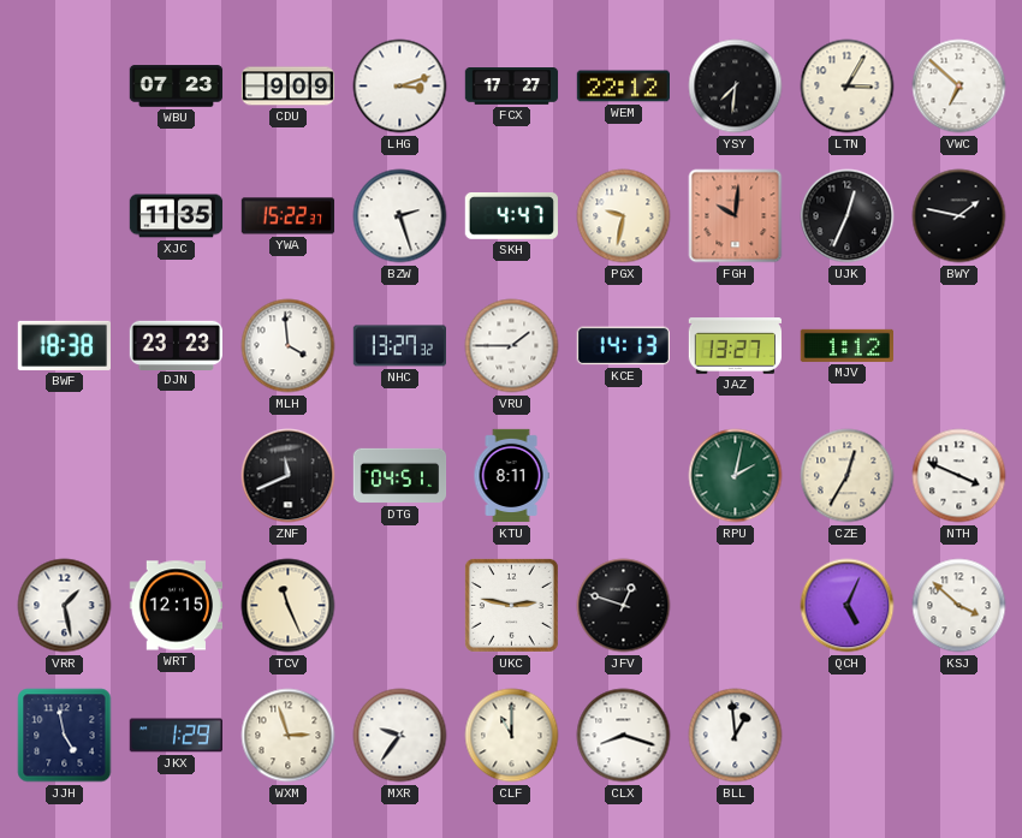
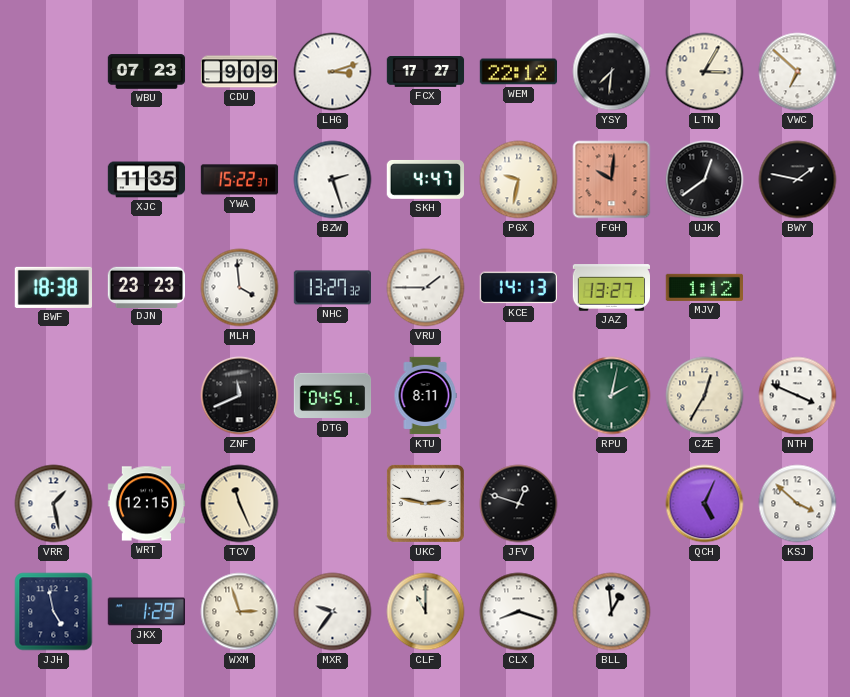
UJK: 12:34 -> 12:39
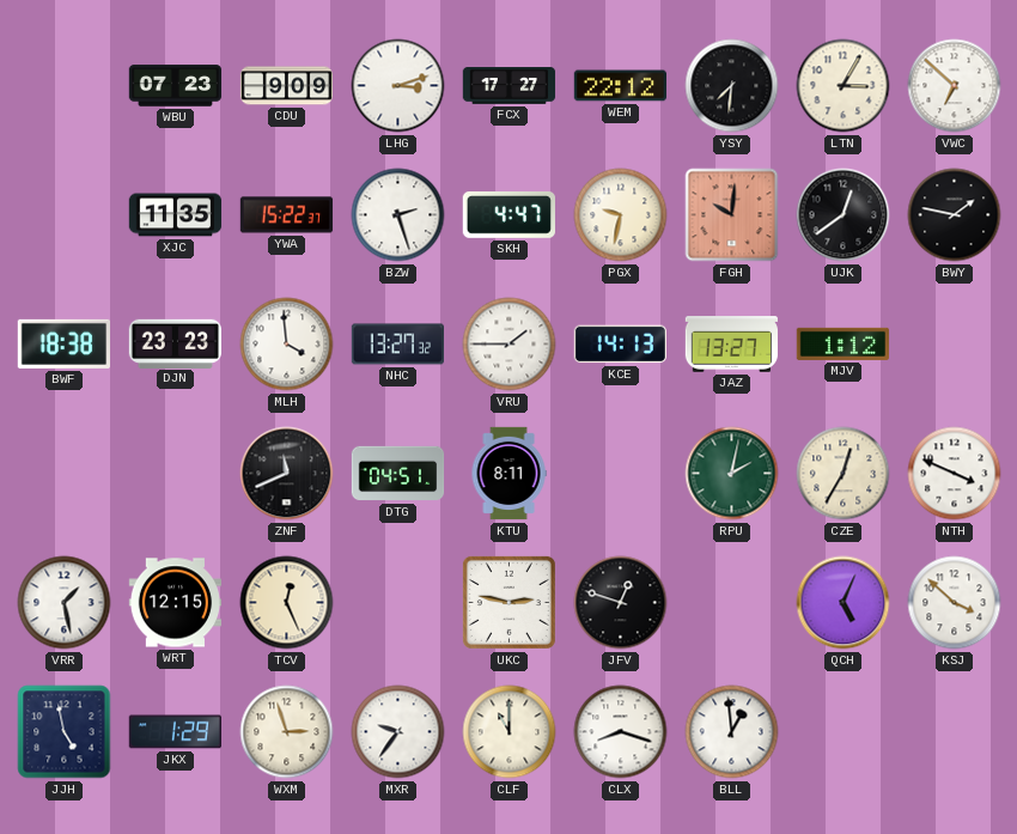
TCV: 11:26 -> 12:26
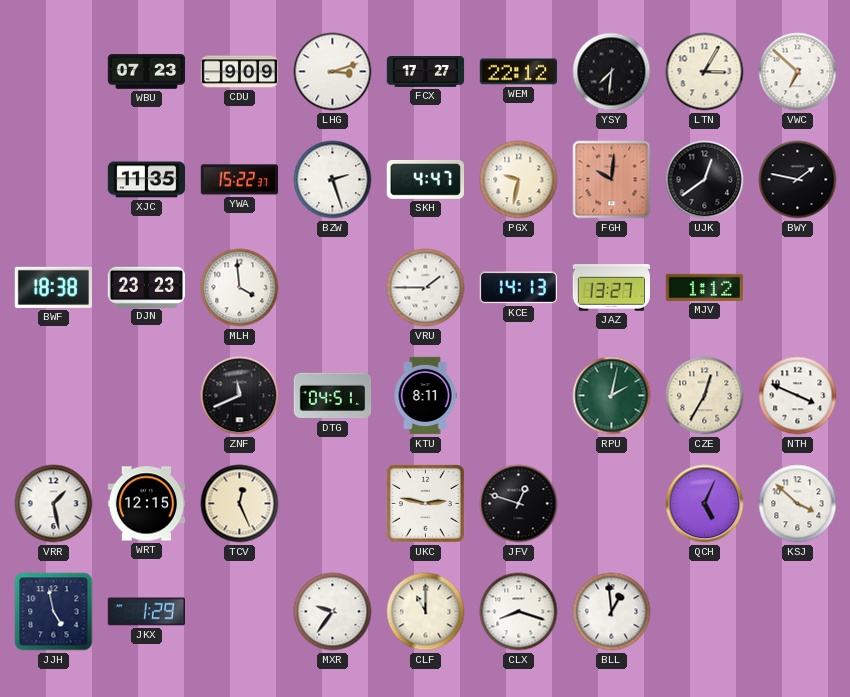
NHC: 13:27 -> none
WXM: 2:57 -> none
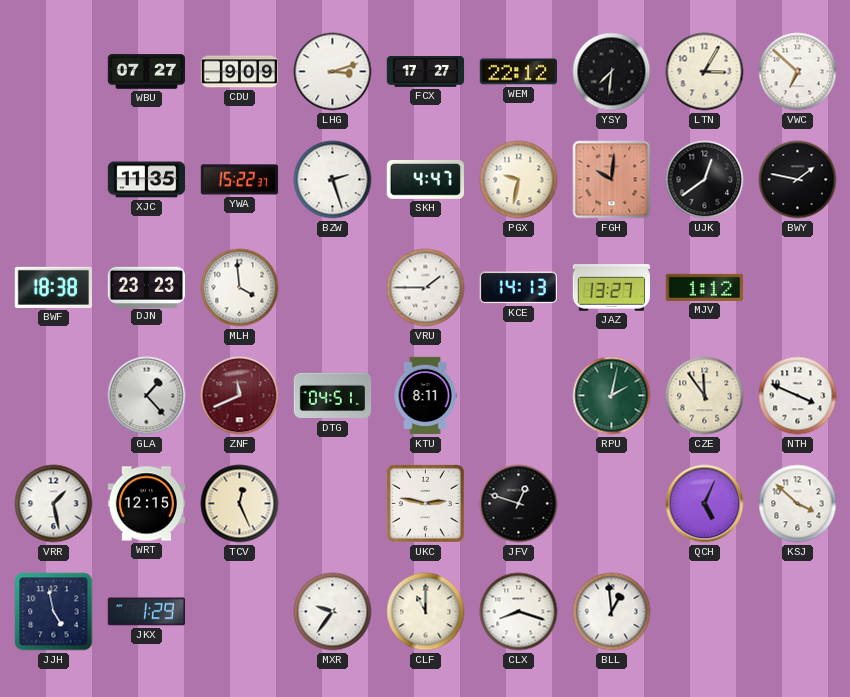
WBU: 07:23 -> 07:27
GLA: none -> 1:23
ZNF dial: black -> burgundy
CZE: 12:35 -> 11:54
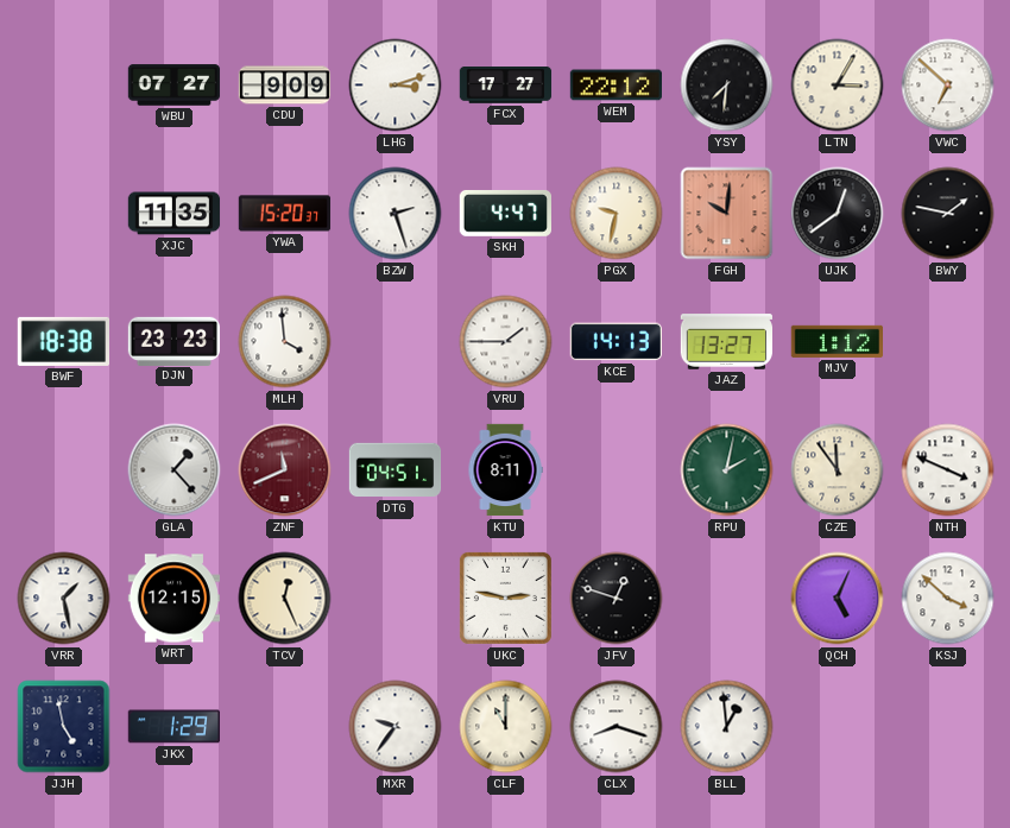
YWA: 15:22 -> 15:20
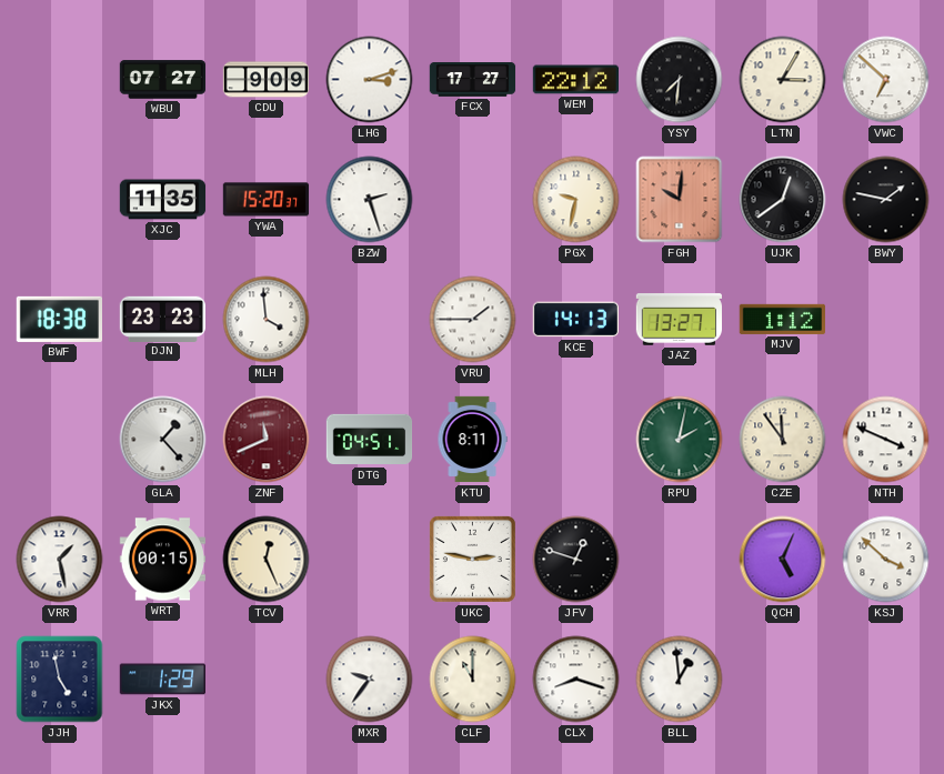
SKH: 4:47 -> none
WRT: 12:15 -> 00:15
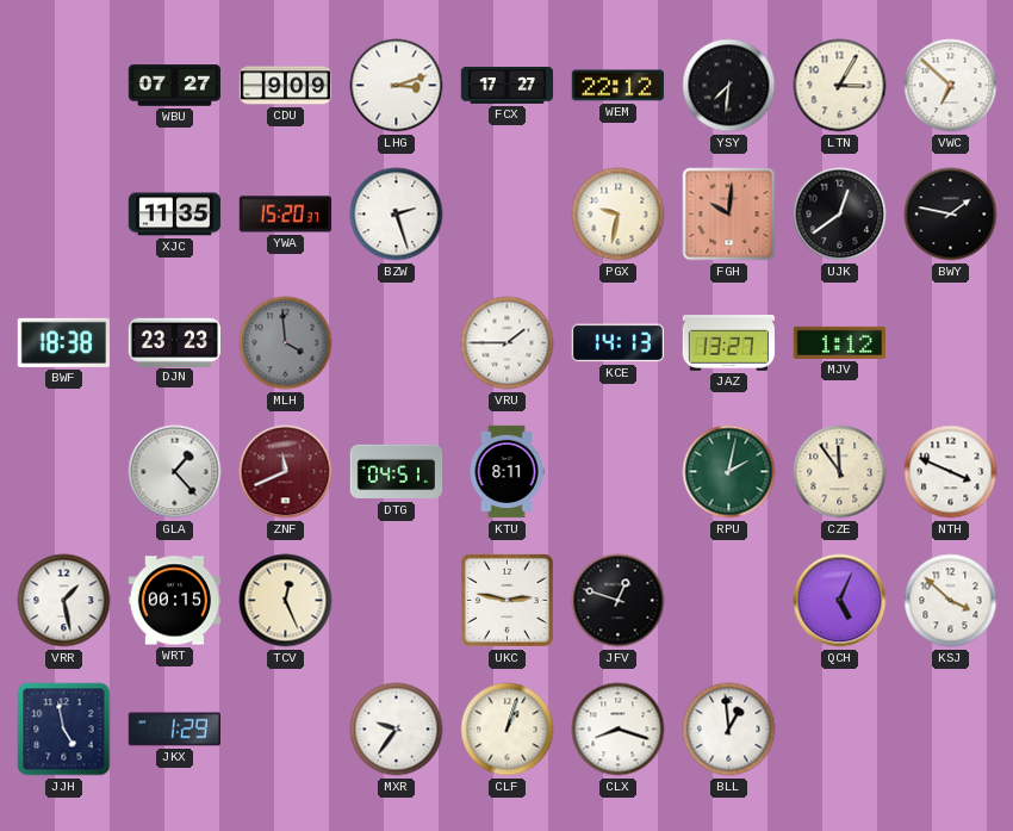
MLH dial: white -> grey
CLF: 11:00 -> 1:03
